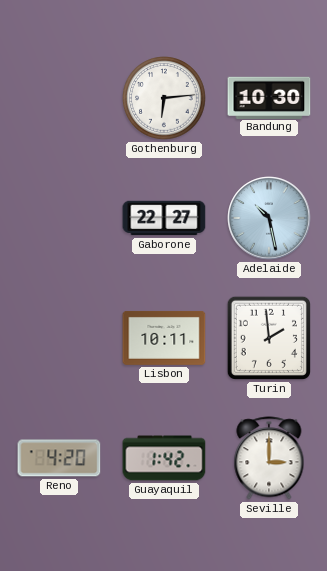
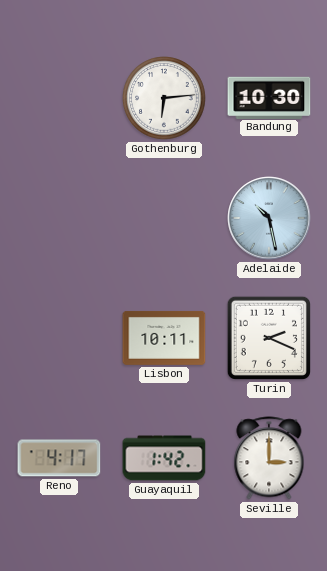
Gaborone: 22:27 -> none
Turin: 1:59 -> 2:19
Reno: 4:20 -> 4:17
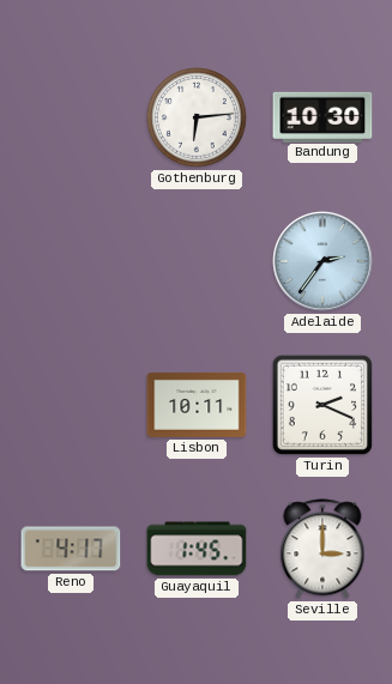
Adelaide: 10:28 -> 2:36
Guayaquil: 1:42 -> 1:45
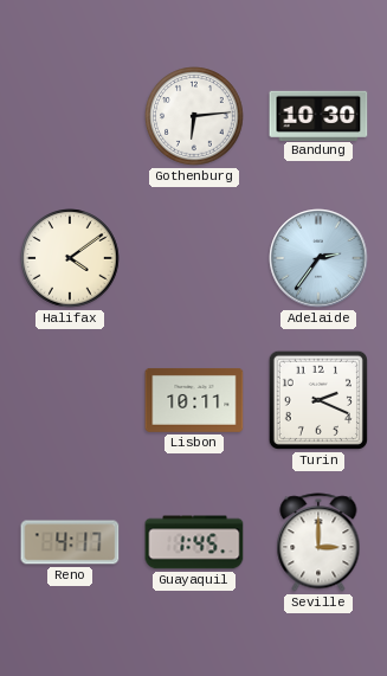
Halifax: none -> 4:09
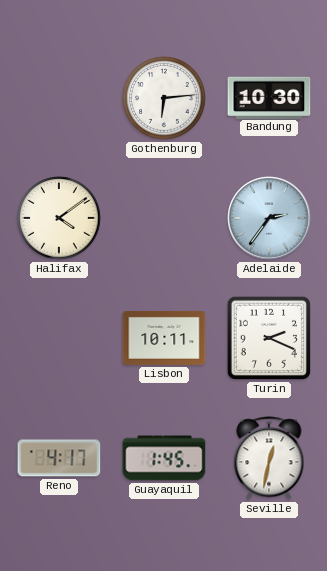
Seville: 3:00 -> 12:32
